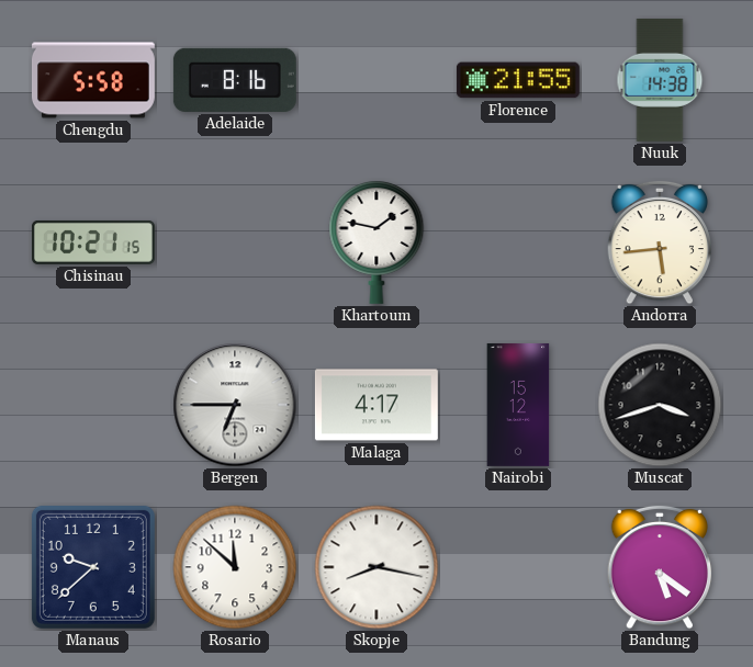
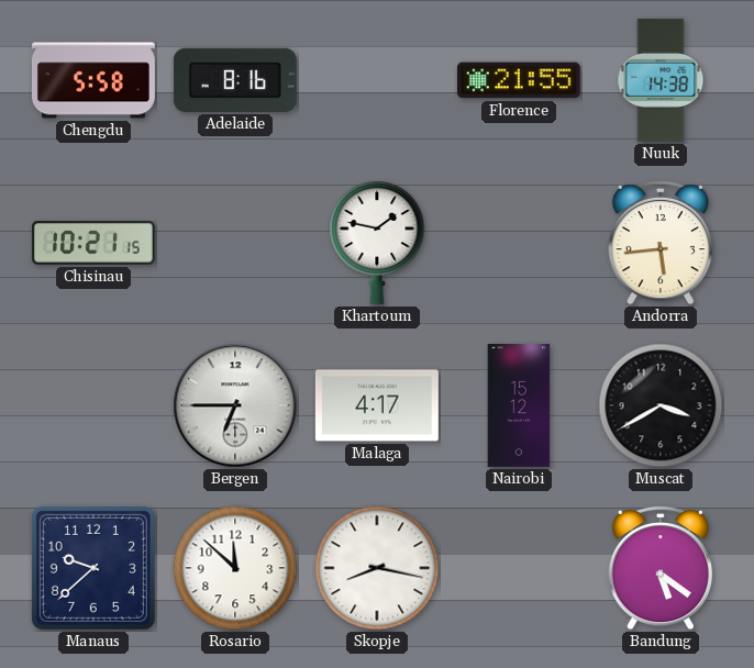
Muscat: 3:42 -> 3:40
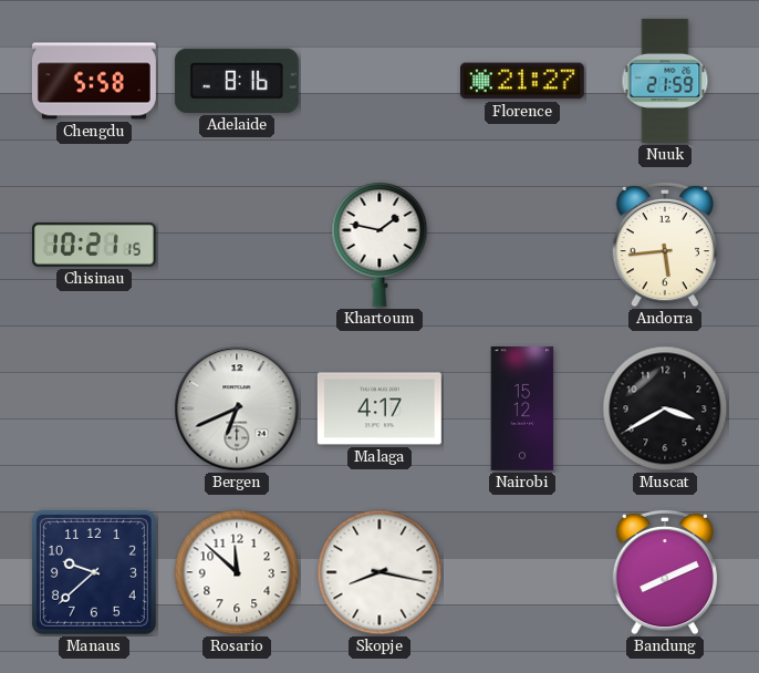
Florence: 21:55 -> 21:27
Nuuk: 14:38 -> 21:59
Bergen: 6:45 -> 6:41
Bandung: 5:21 -> 8:11
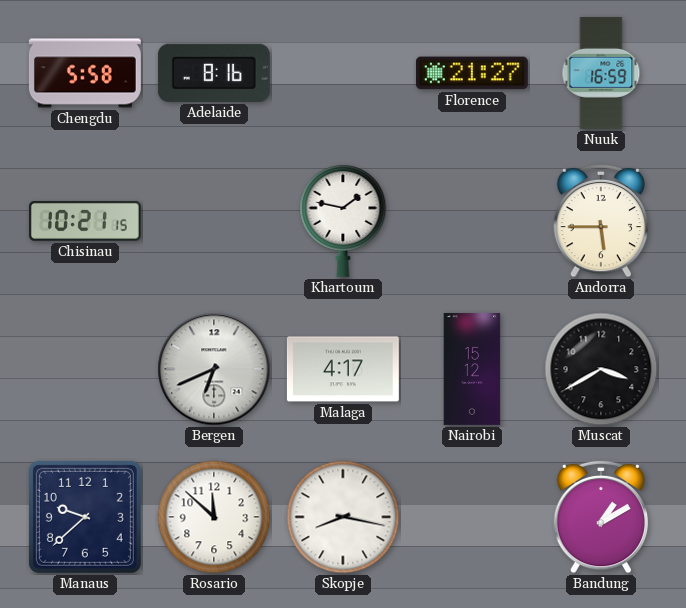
Nuuk: 21:59 -> 16:59
Andorra: 5:44 -> 5:45
Bandung: 8:11 -> 1:10
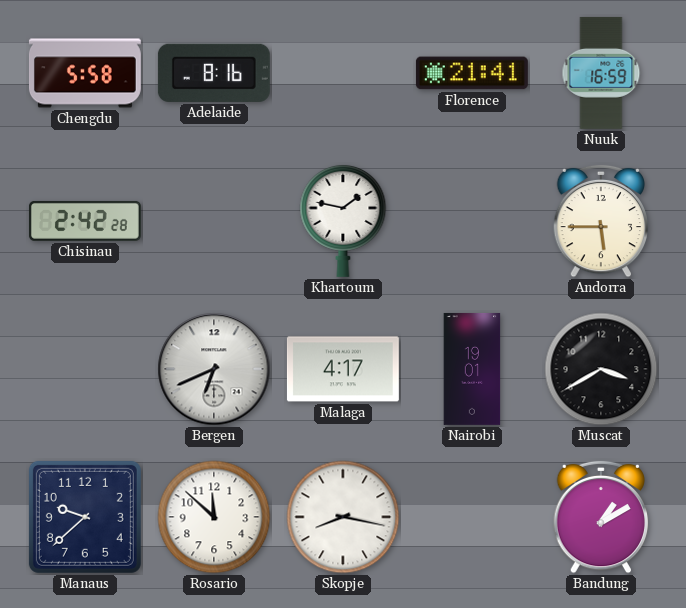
Florence: 21:27 -> 21:41
Chisinau: 10:21 -> 2:42
Nairobi: 15:12 -> 19:01
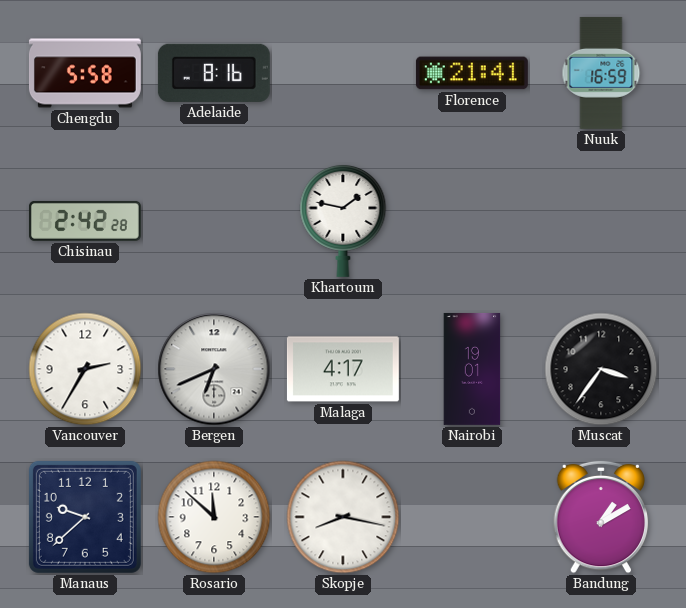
Andorra: 5:45 -> none
Vancouver: none -> 2:35
Muscat: 3:40 -> 3:36
